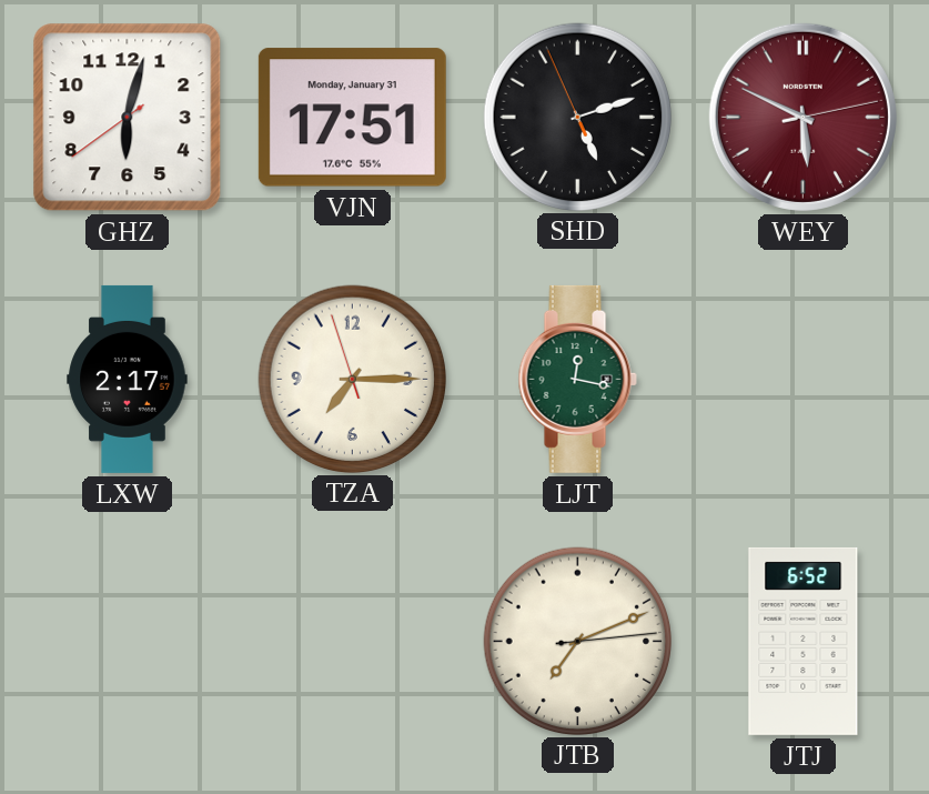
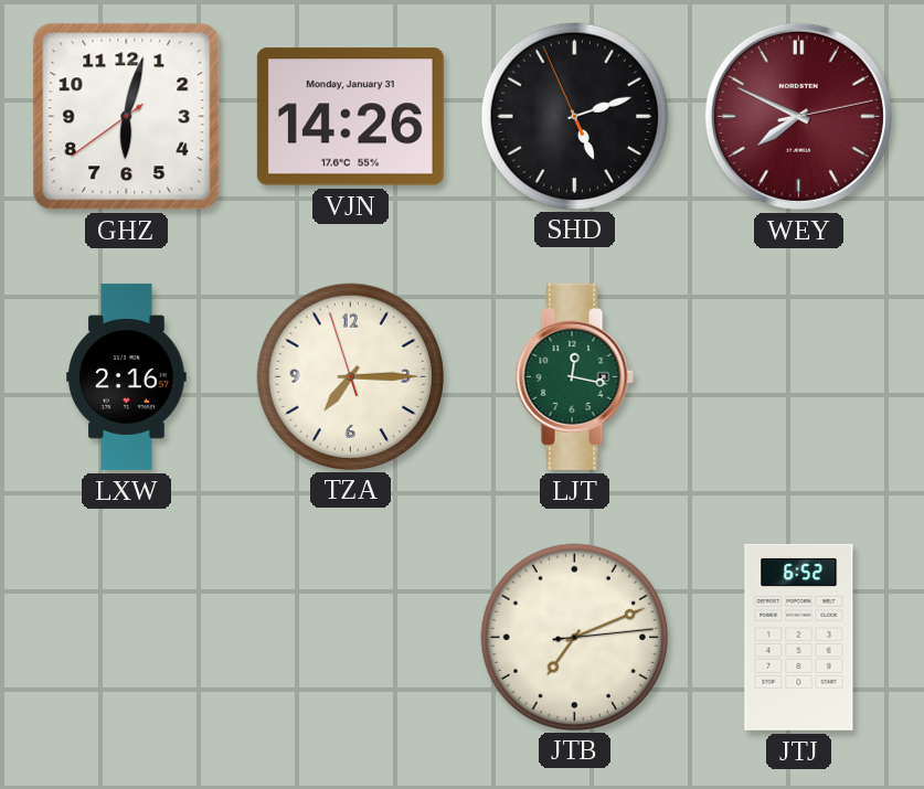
VJN: 17:51 -> 14:26
WEY: 5:49 -> 7:49
LXW: 2:17 -> 2:16
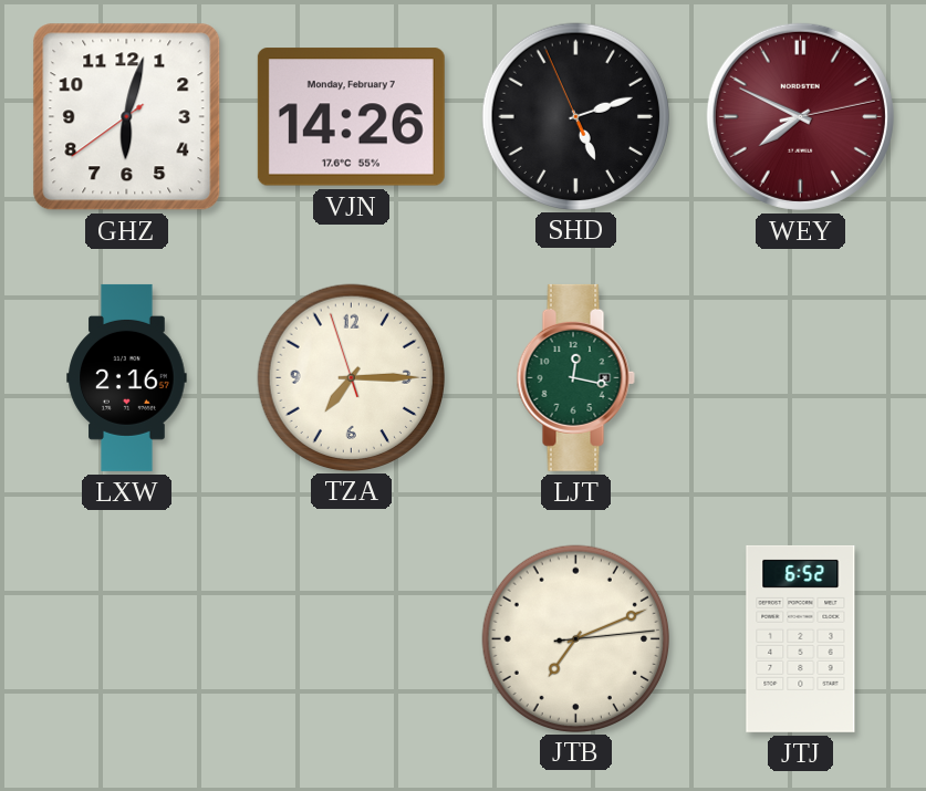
VJN date: Monday, January 31 -> Monday, February 7
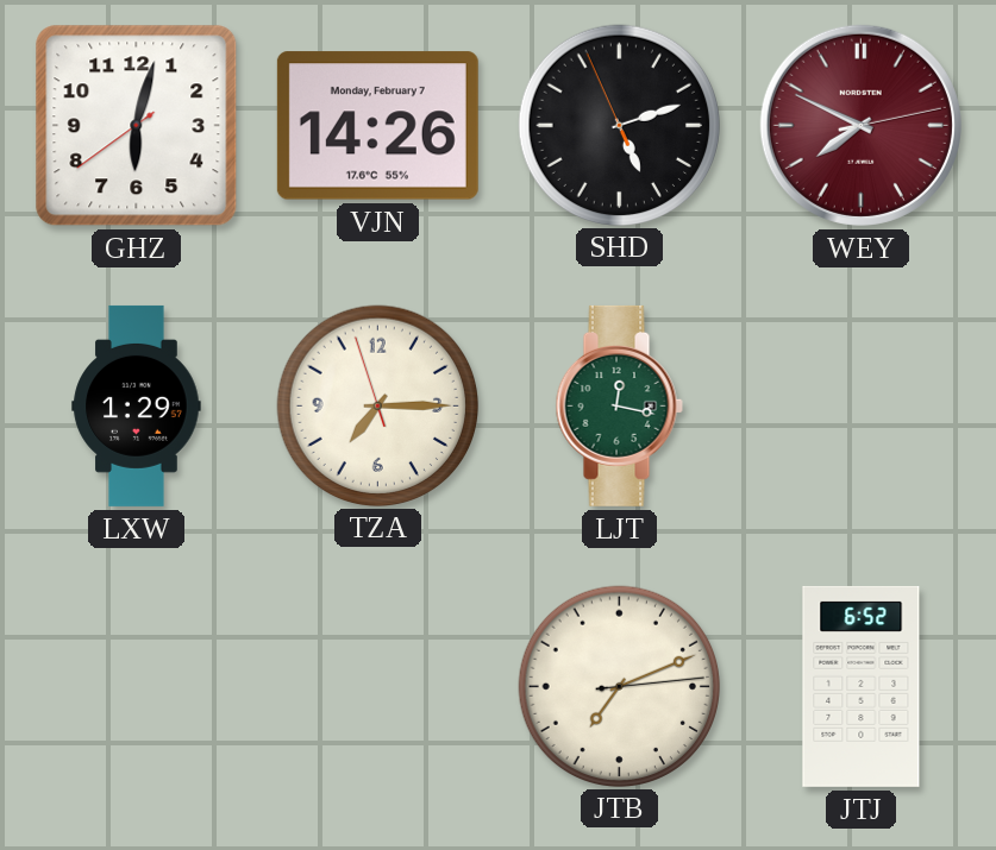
LXW: 2:16 -> 1:29
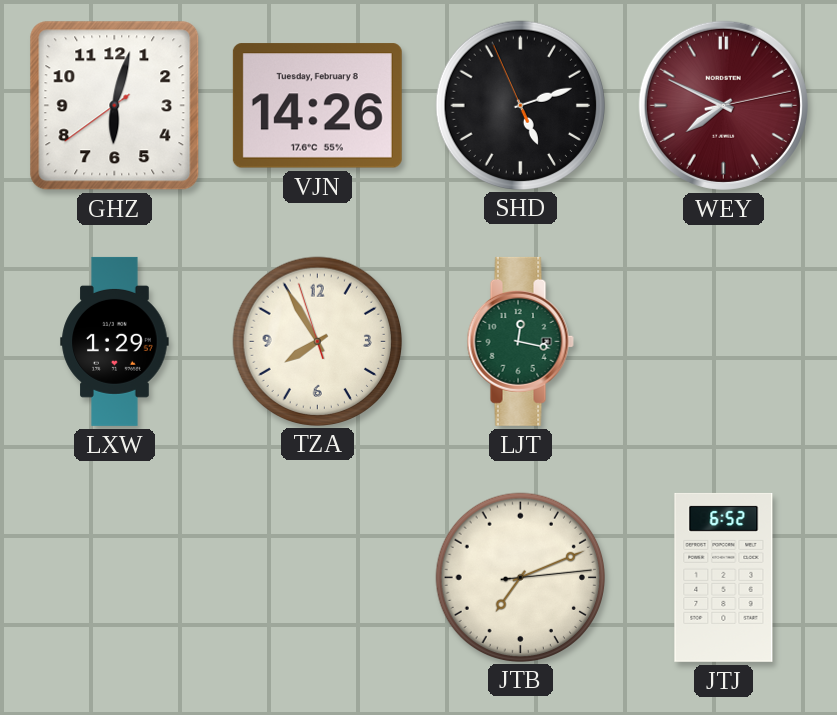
VJN date: Monday, February 7 -> Tuesday, February 8
TZA: 7:14 -> 7:54
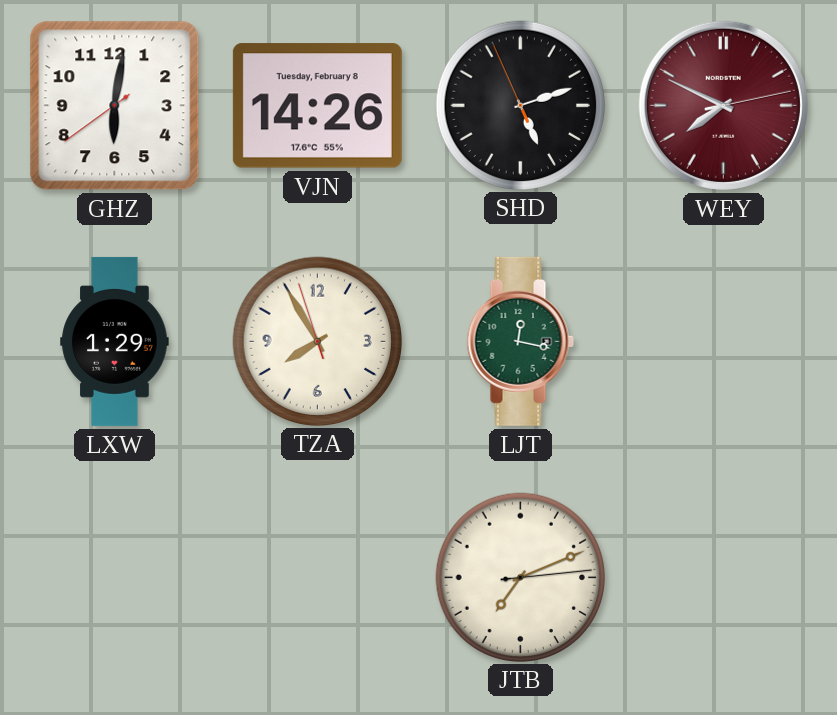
GHZ: 6:02 -> 6:01
JTJ: 6:52 -> none
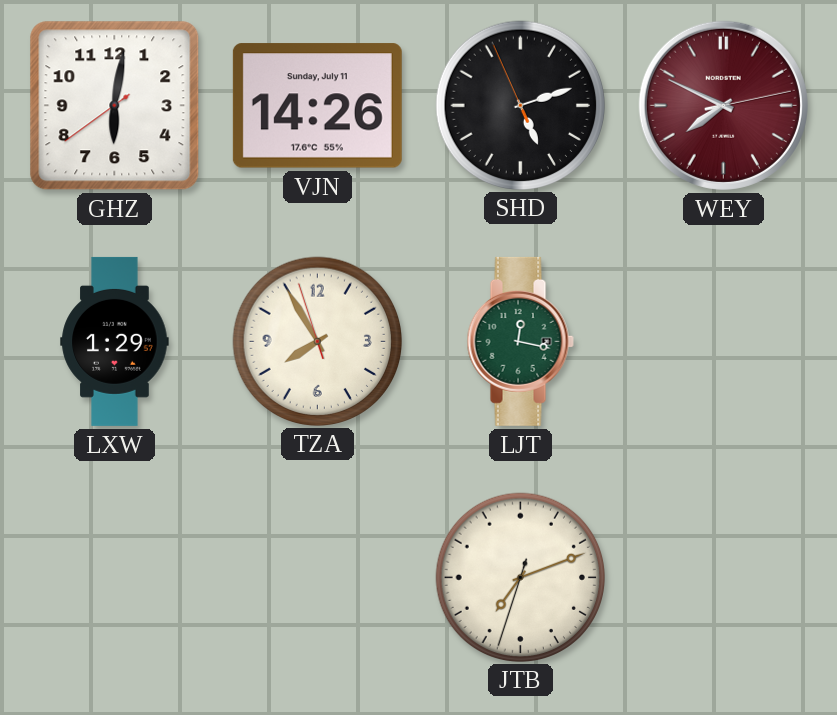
VJN date: Tuesday, February 8 -> Sunday, July 11
JTB: 7:11:14 -> 7:11:33
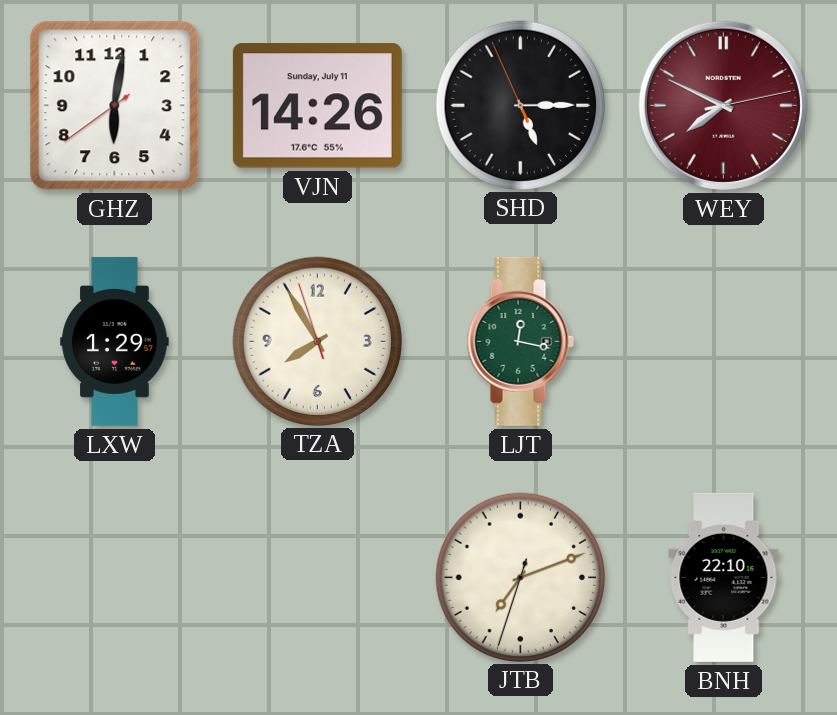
SHD: 5:11 -> 5:14
BNH: none -> 22:10
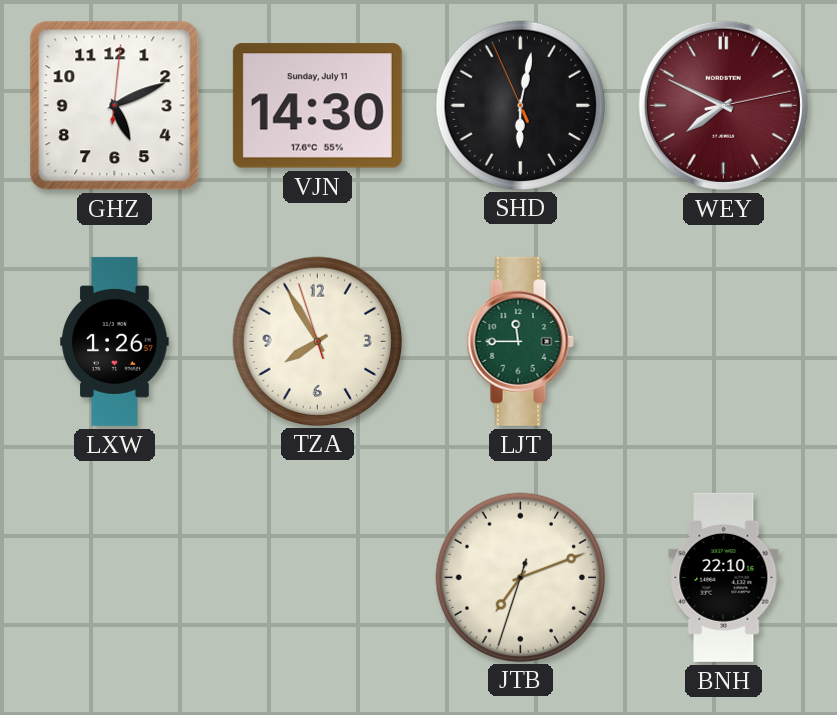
GHZ: 6:01 -> 5:11
VJN: 14:26 -> 14:30
SHD: 5:14 -> 6:01
LXW: 1:29 -> 1:26
LJT: 12:17 -> 11:45
